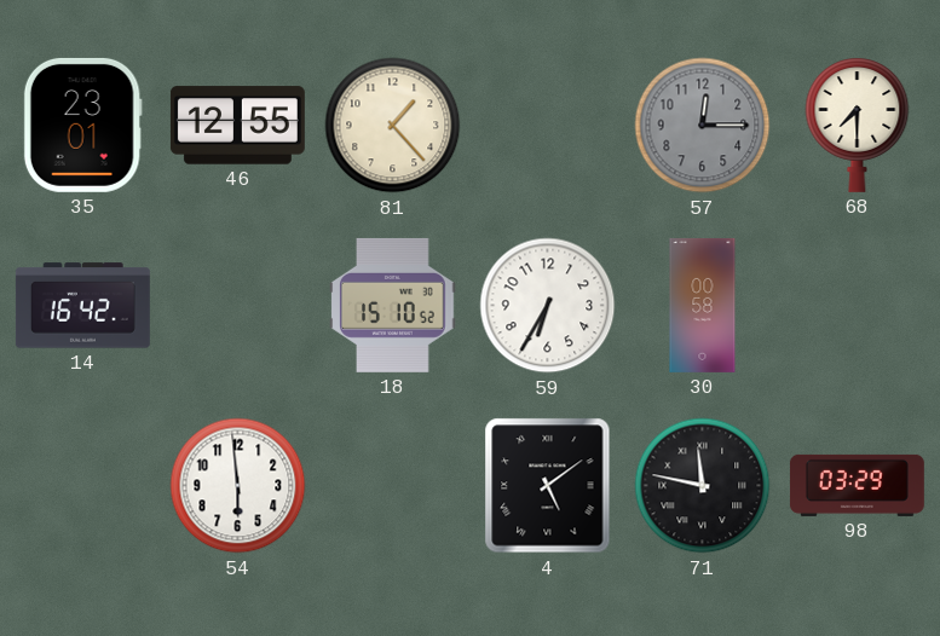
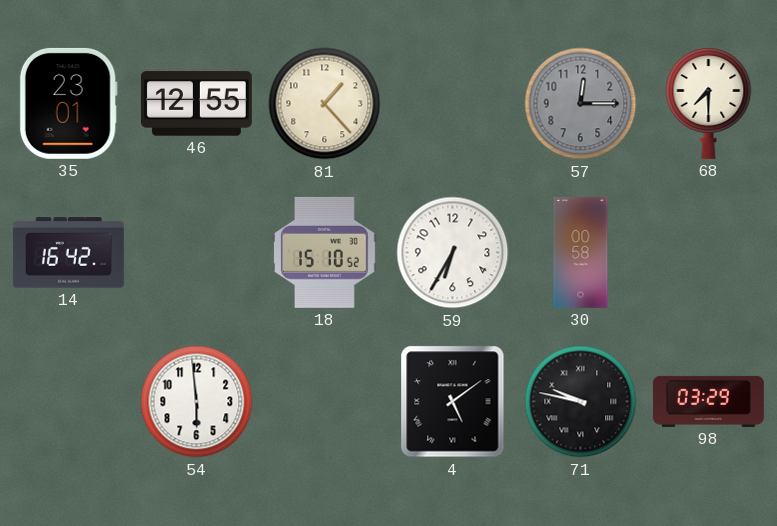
71: 11:47 -> 9:47
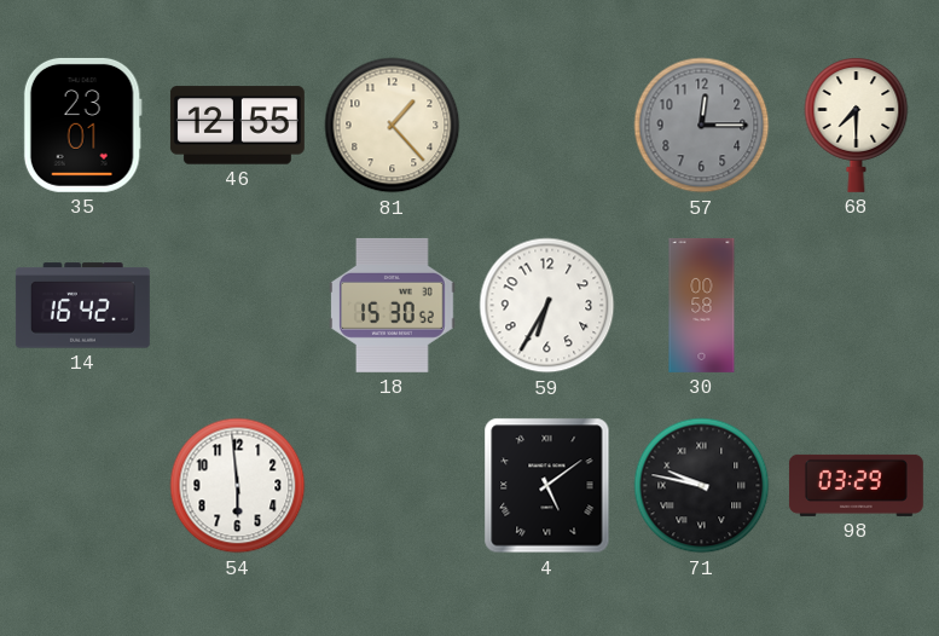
18: 15:10 -> 15:30
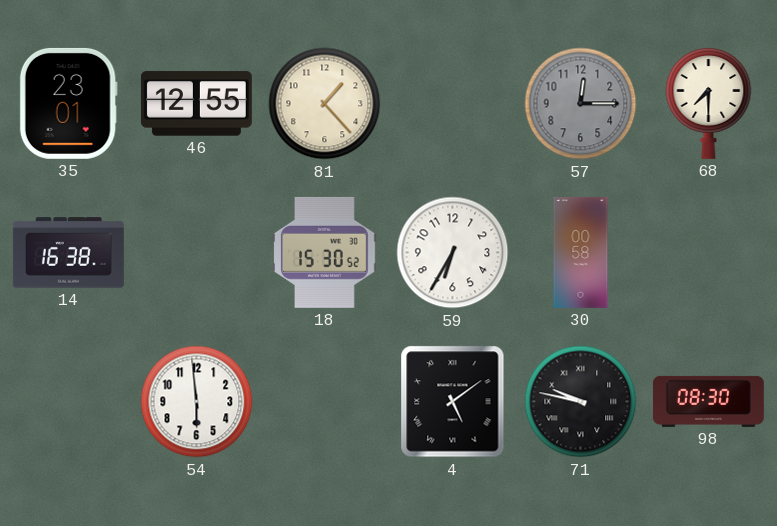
14: 16:42 -> 16:38
98: 03:29 -> 08:30
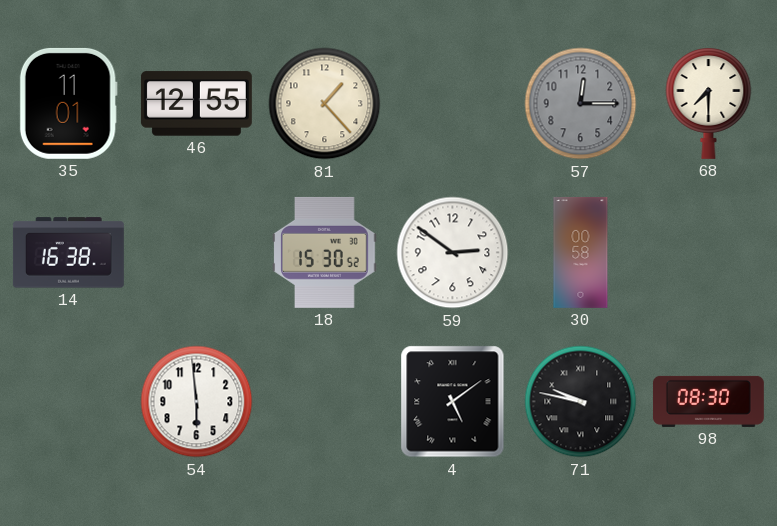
35: 23:01 -> 11:01
59: 6:35 -> 2:51
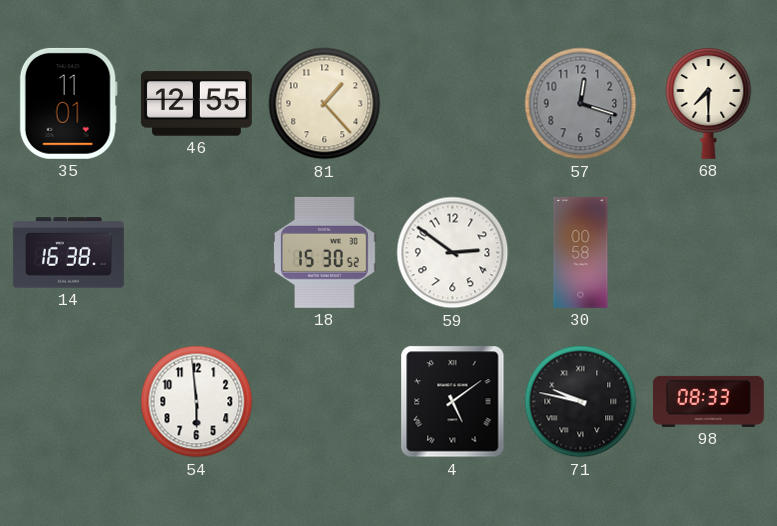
57: 12:15 -> 12:18
98: 08:30 -> 08:33
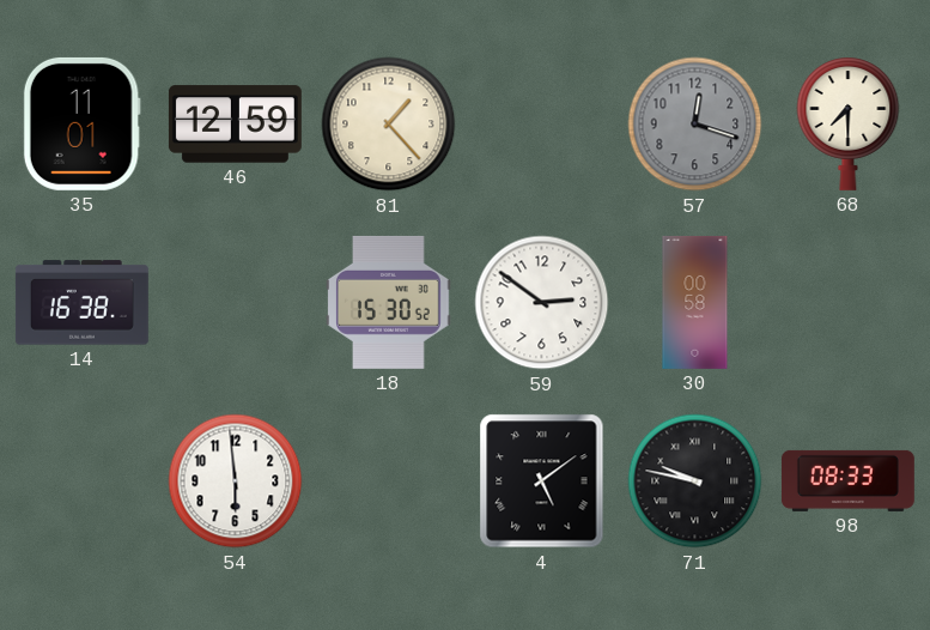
46: 12:55 -> 12:59
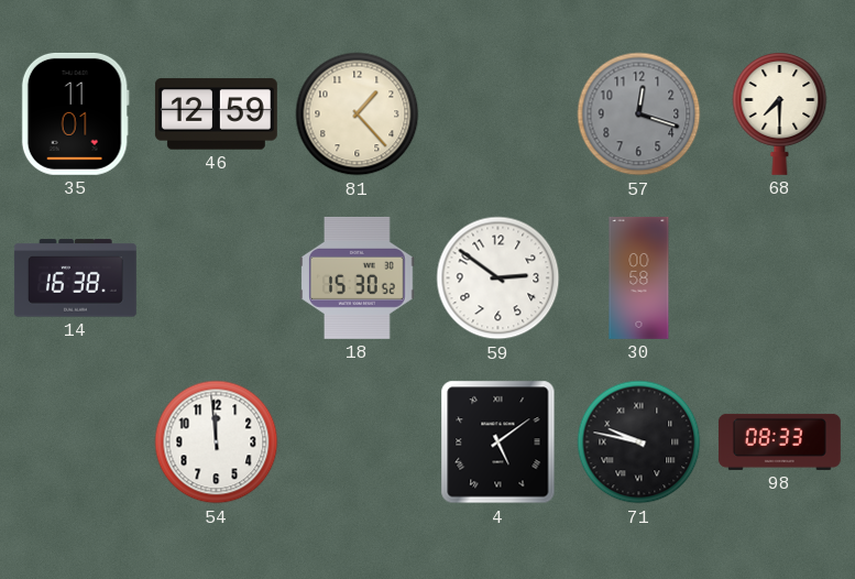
54: 5:59 -> 11:59
